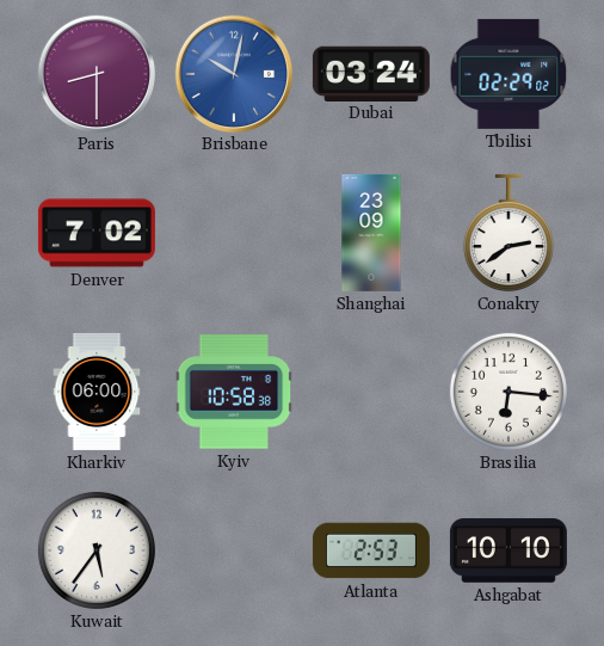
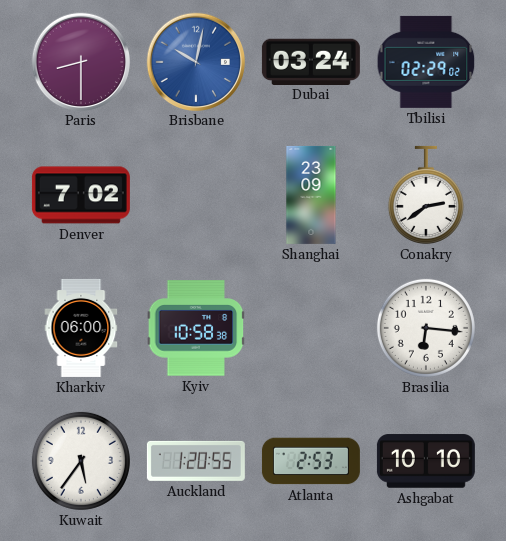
Auckland: none -> 1:20
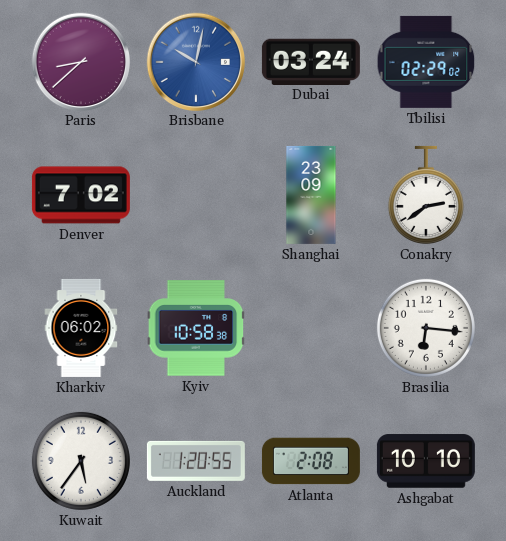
Paris: 8:30 -> 8:38
Kharkiv: 06:00 -> 06:02
Atlanta: 2:53 -> 2:08
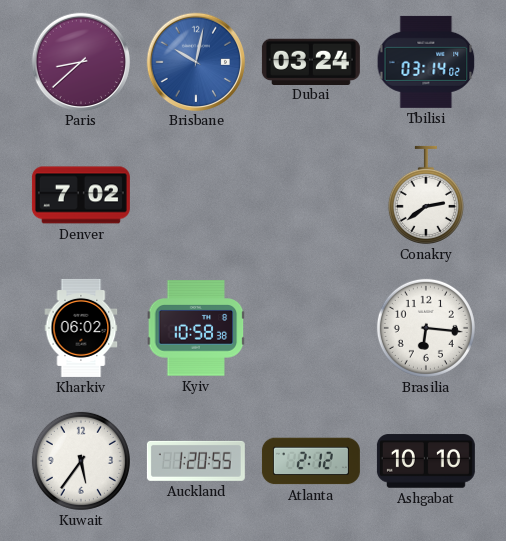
Tbilisi: 02:29 -> 03:14
Shanghai: 23:09 -> none
Atlanta: 2:08 -> 2:12
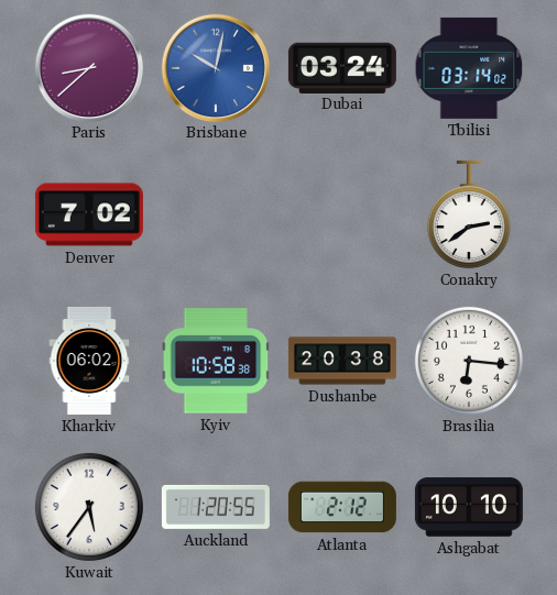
Dushanbe: none -> 20:38
